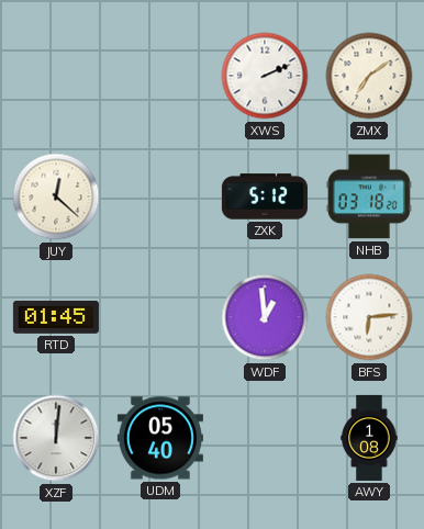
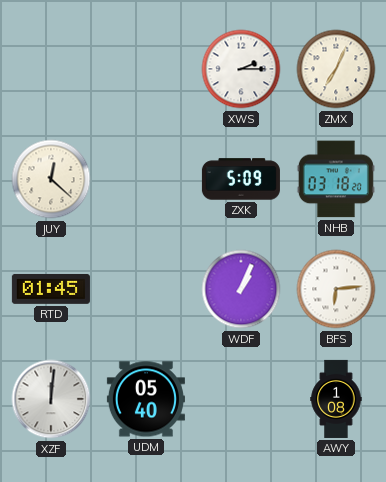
XWS: 2:11 -> 2:15
ZMX: 7:09 -> 7:04
ZXK: 5:12 -> 5:09
WDF: 12:59 -> 1:04
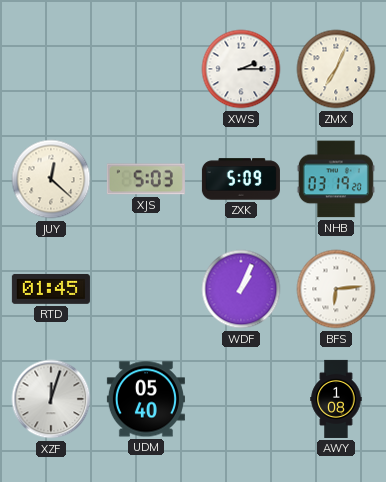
XJS: none -> 5:03
NHB: 03:18 -> 03:19
XZF: 12:01 -> 12:03
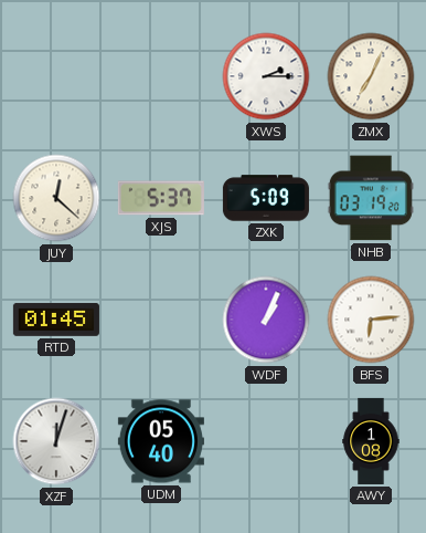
XJS: 5:03 -> 5:37
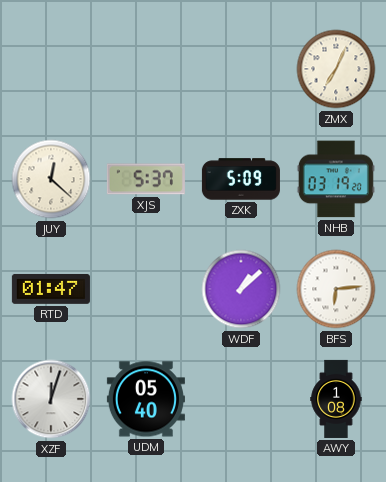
XWS: 2:15 -> none
RTD: 01:45 -> 01:47
WDF: 1:04 -> 1:08
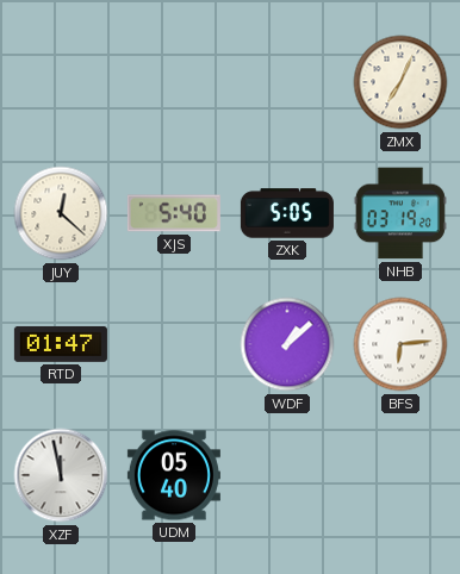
XJS: 5:37 -> 5:40
ZXK: 5:09 -> 5:05
XZF: 12:03 -> 11:58
AWY: 1:08 -> none
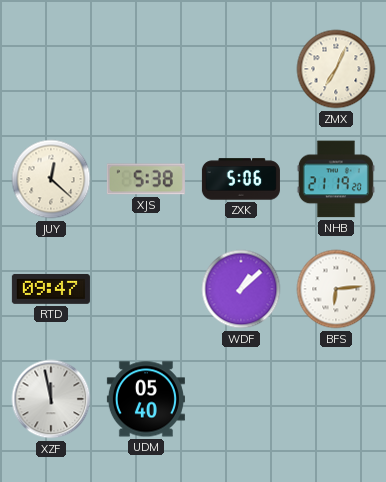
XJS: 5:40 -> 5:38
ZXK: 5:05 -> 5:06
NHB: 03:19 -> 21:19
RTD: 01:47 -> 09:47
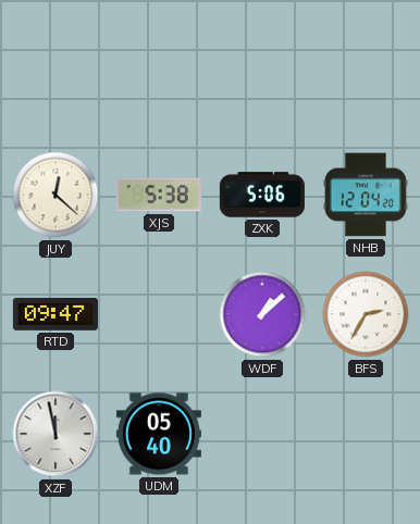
ZMX: 7:04 -> none
NHB: 21:19 -> 12:04
BFS: 6:14 -> 2:35
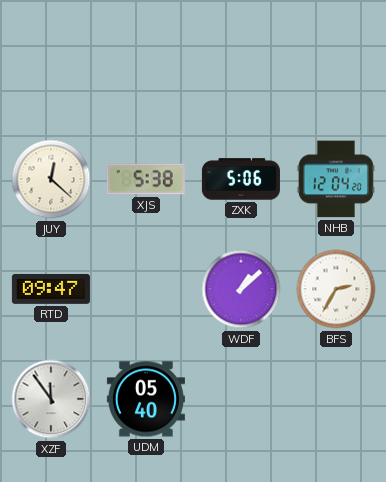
XZF: 11:58 -> 11:54
